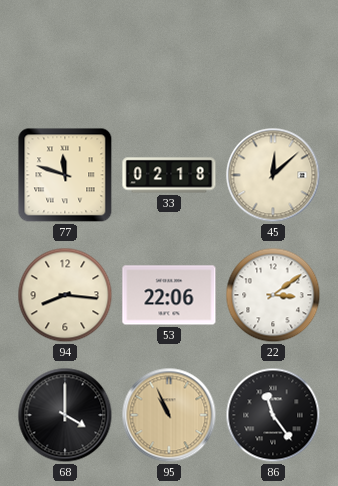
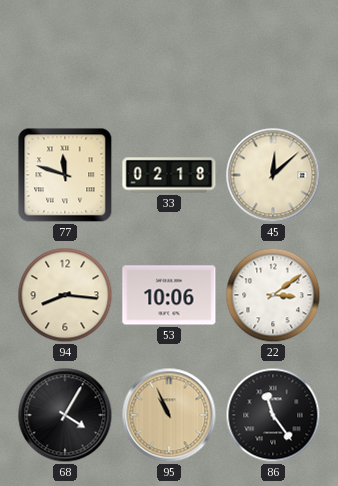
53: 22:06 -> 10:06
68: 4:00 -> 4:05
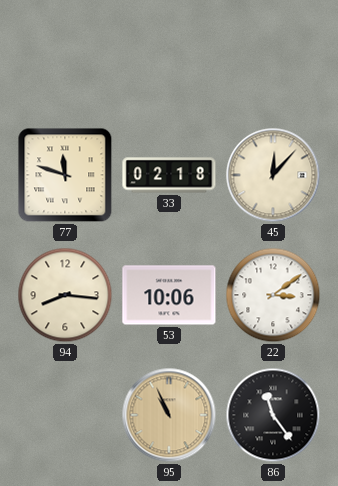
45: 12:08 -> 12:07
68: 4:05 -> none
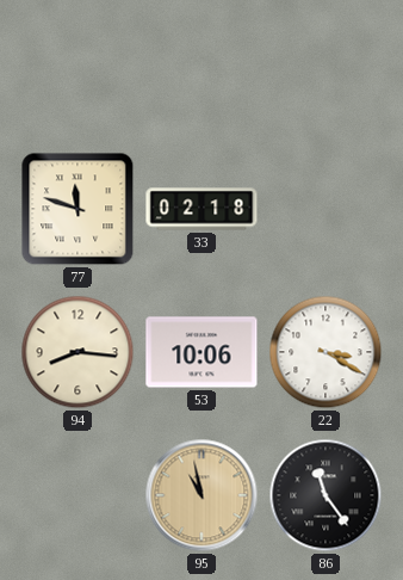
45: 12:07 -> none
22: 3:09 -> 3:20
95: 10:56 -> 10:58
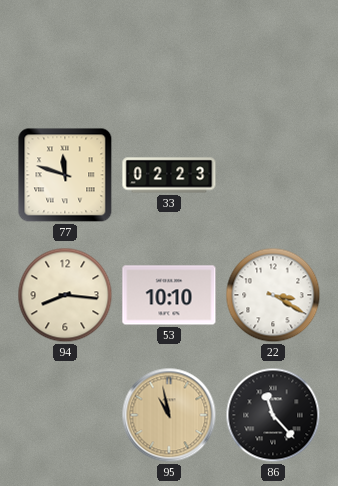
33: 02:18 -> 02:23
53: 10:06 -> 10:10
86: 11:24 -> 11:23
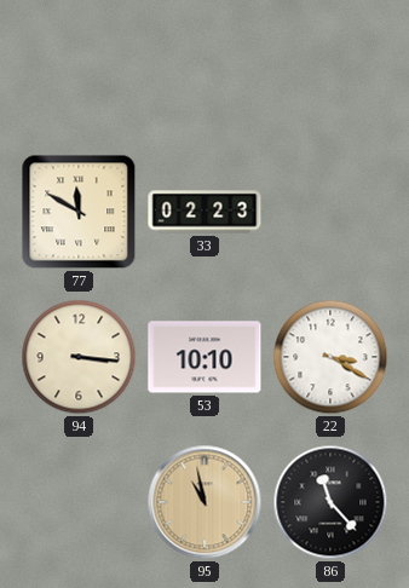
77: 11:48 -> 11:50
94: 8:16 -> 3:16
